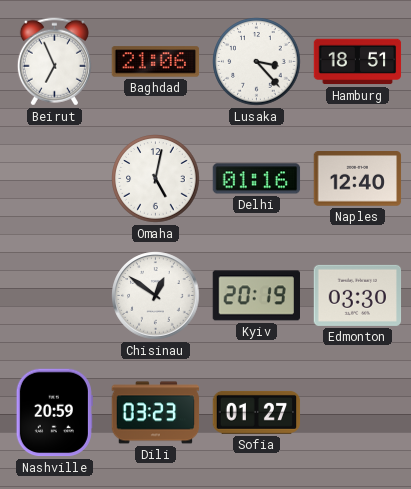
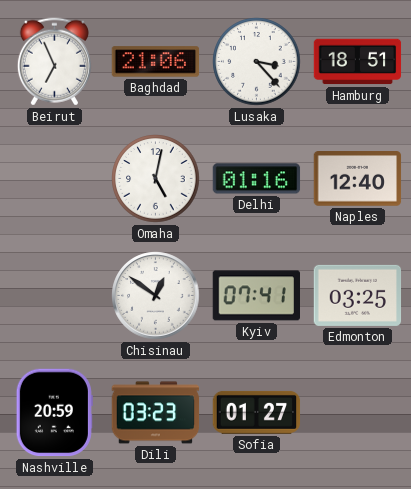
Kyiv: 20:19 -> 07:41
Edmonton: 03:30 -> 03:25
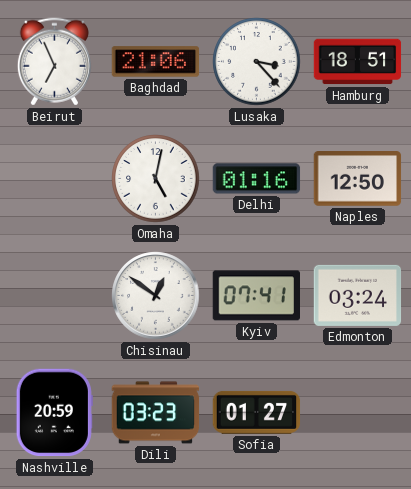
Naples: 12:40 -> 12:50
Edmonton: 03:25 -> 03:24
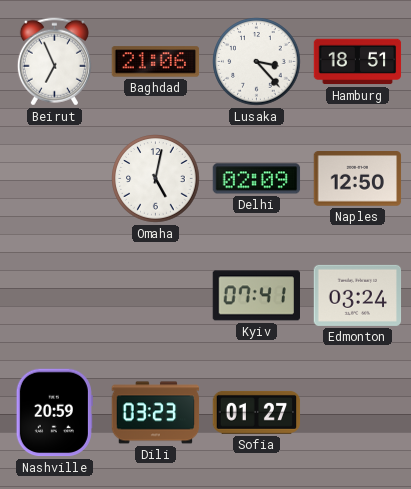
Delhi: 01:16 -> 02:09
Chisinau: 12:51 -> none
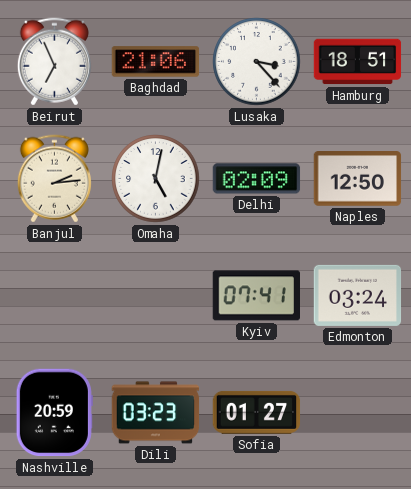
Banjul: none -> 2:14
